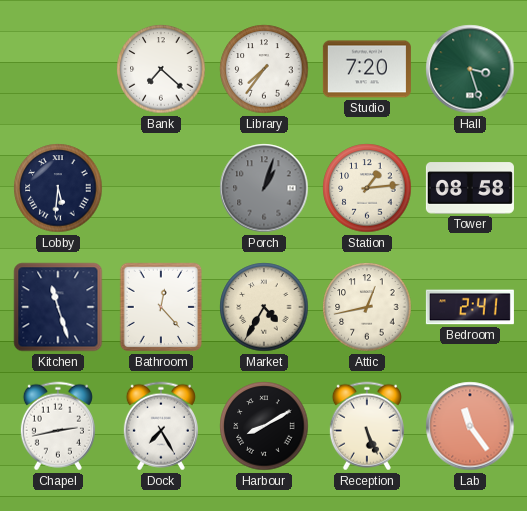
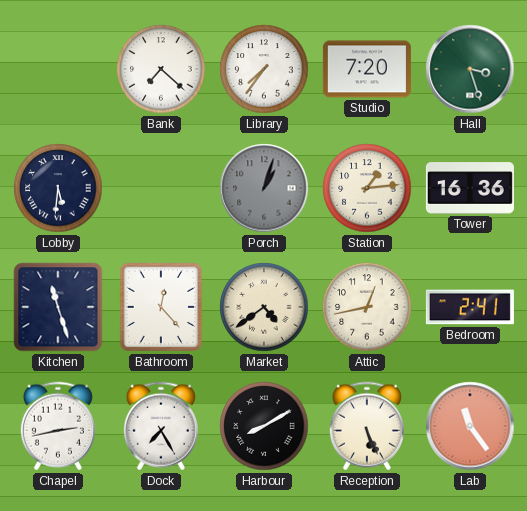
Tower: 08:58 -> 16:36
Market: 4:35 -> 4:39
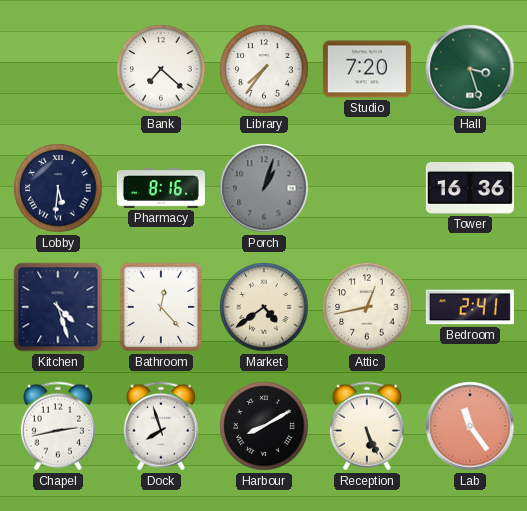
Pharmacy: none -> 8:16
Station: 1:14 -> none
Kitchen: 11:27 -> 4:27
Dock: 7:25 -> 7:57
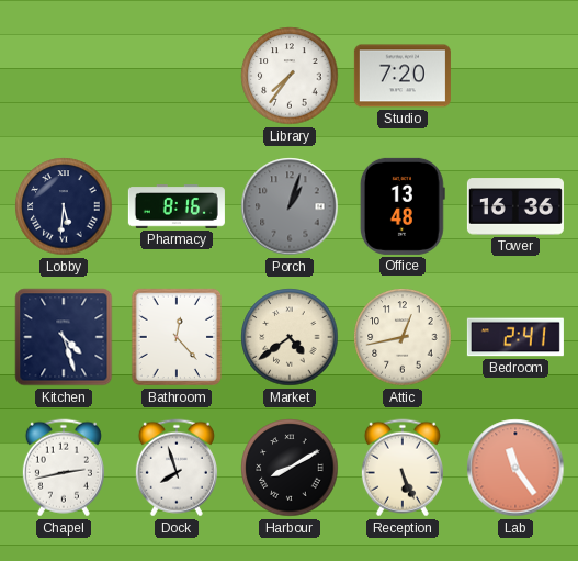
Bank: 7:22 -> none
Hall: 3:27 -> none
Office: none -> 13:48
